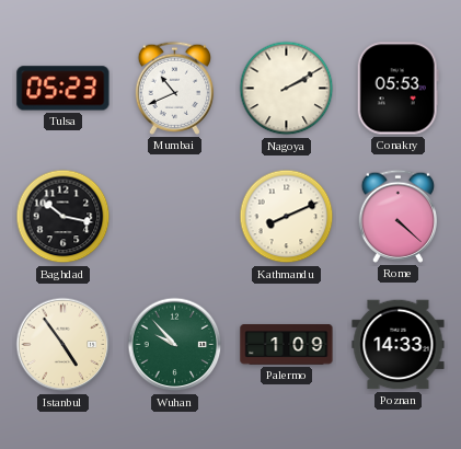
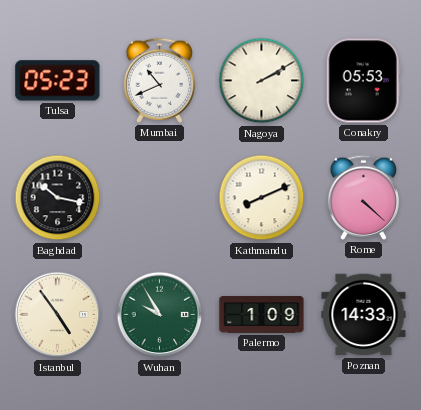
Wuhan: 9:53 -> 9:55
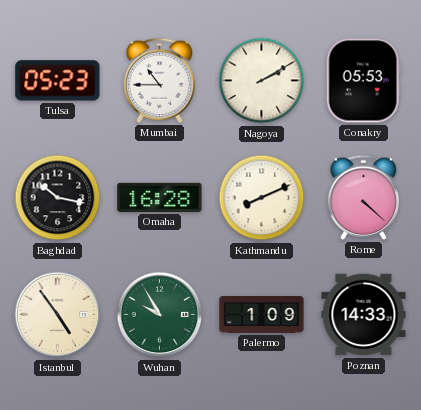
Mumbai: 10:41 -> 10:45
Omaha: none -> 16:28
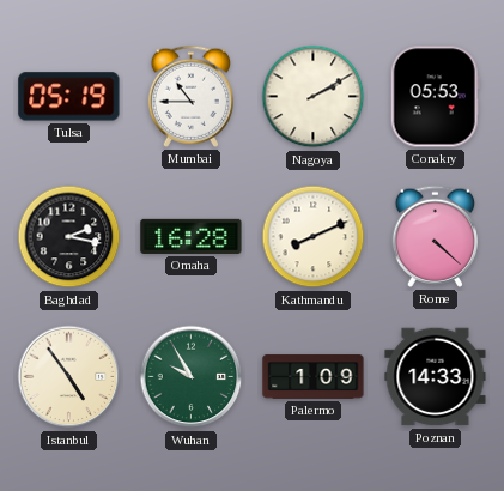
Tulsa: 05:23 -> 05:19
Baghdad: 10:17 -> 2:17
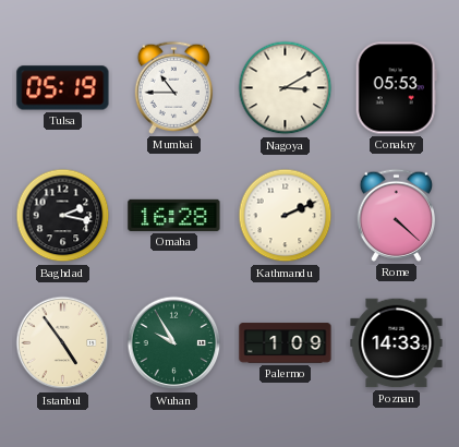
Nagoya: 2:10 -> 3:10
Kathmandu: 8:11 -> 2:11
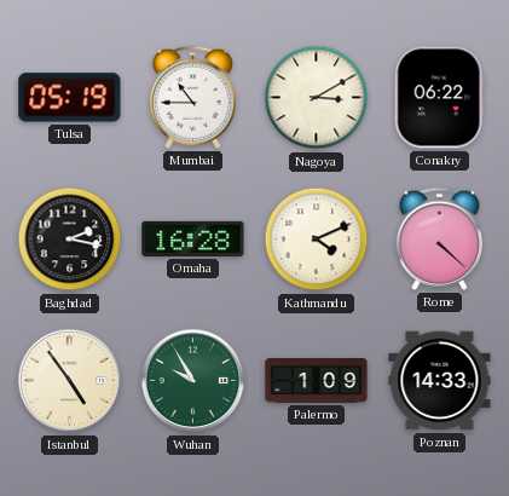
Conakry: 05:53 -> 06:22
Kathmandu: 2:11 -> 4:11
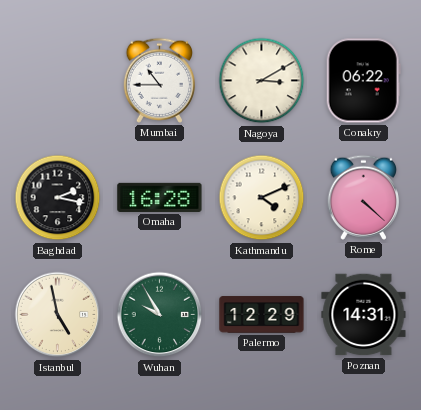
Tulsa: 05:19 -> none
Istanbul: 4:54 -> 4:58
Palermo: 1:09 -> 12:29
Poznan: 14:33 -> 14:31
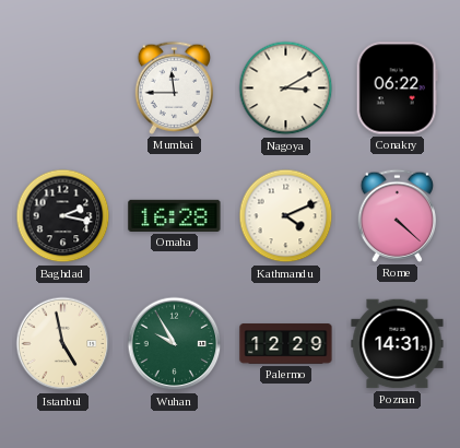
Mumbai: 10:45 -> 11:45
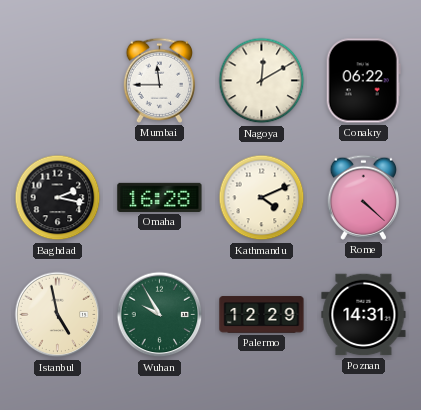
Nagoya: 3:10 -> 12:10
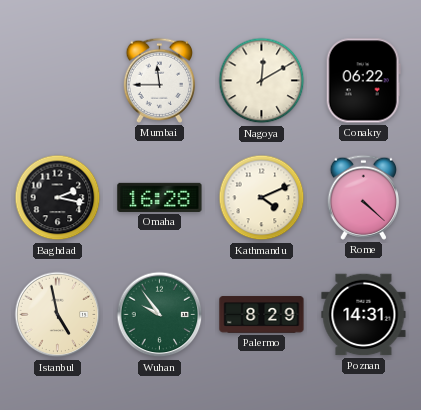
Wuhan: 9:55 -> 9:54
Palermo: 12:29 -> 8:29
